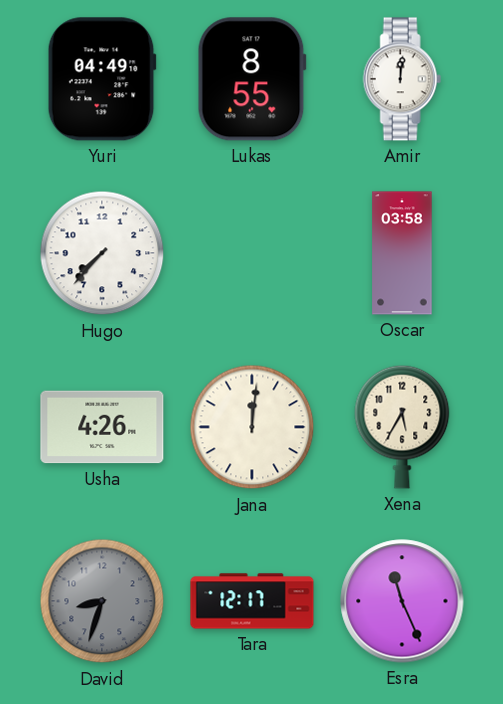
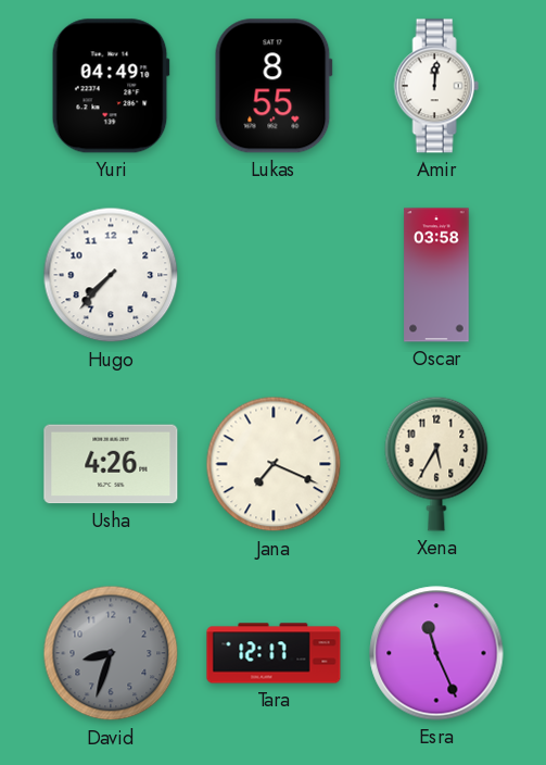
Jana: 12:01 -> 7:19
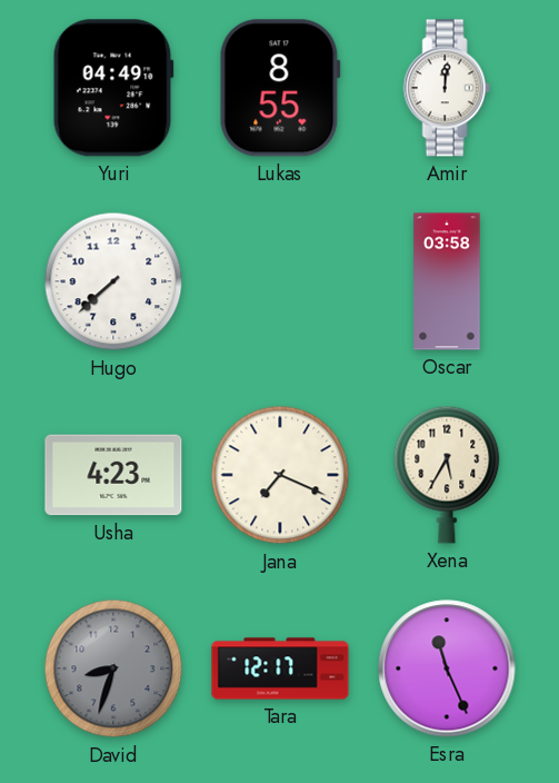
Hugo: 7:37 -> 7:38
Usha: 4:26 -> 4:23
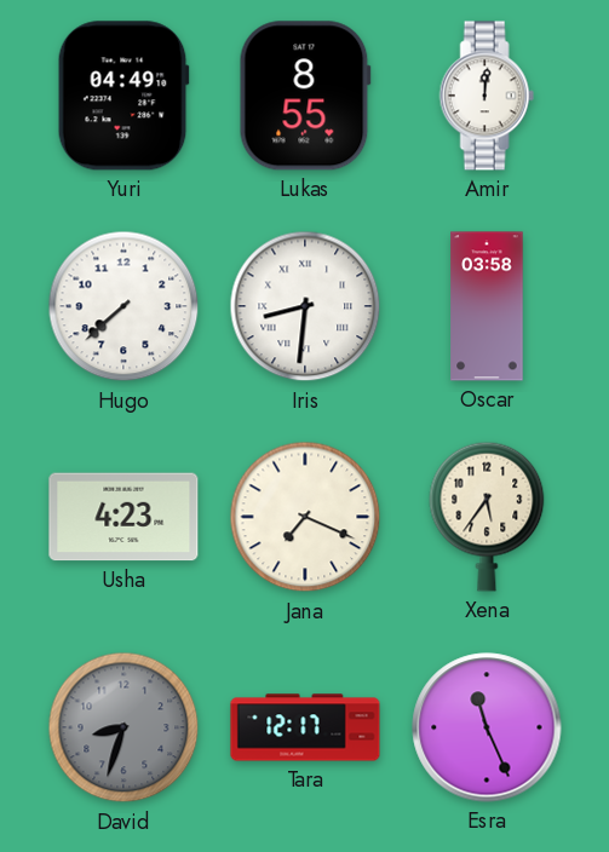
Iris: none -> 8:31
Xena: 5:35 -> 5:36
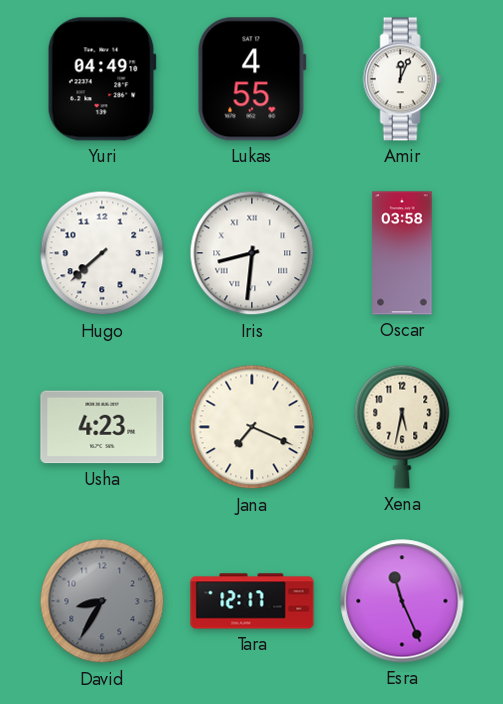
Lukas: 8:55 -> 4:55
Amir: 12:01 -> 12:04
Xena: 5:36 -> 5:32
David: 8:33 -> 8:35
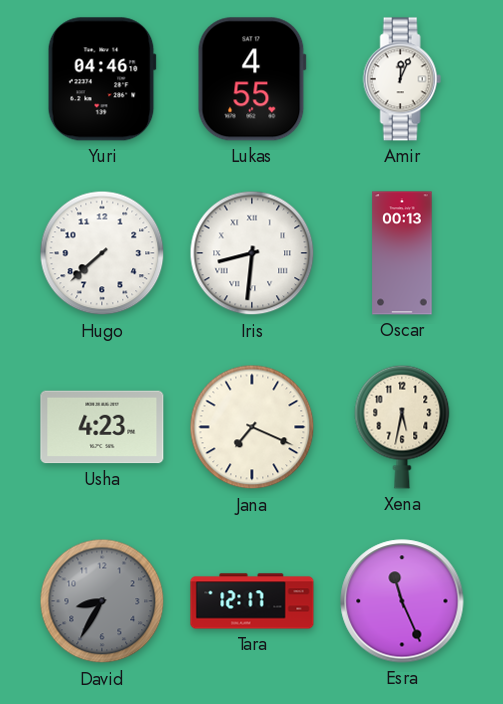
Yuri: 04:49 -> 04:46
Oscar: 03:58 -> 00:13
